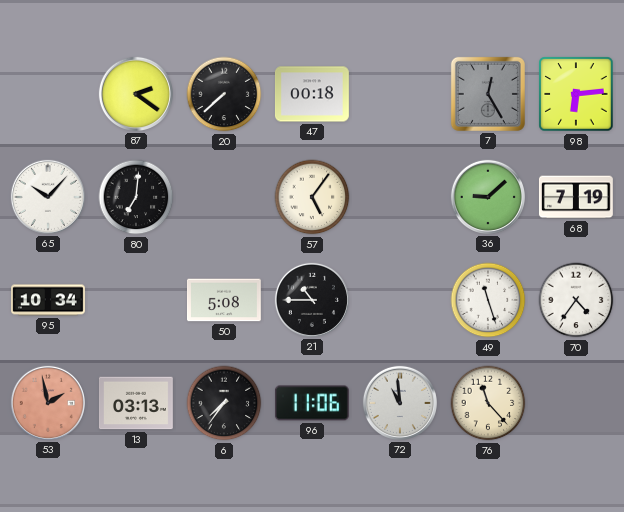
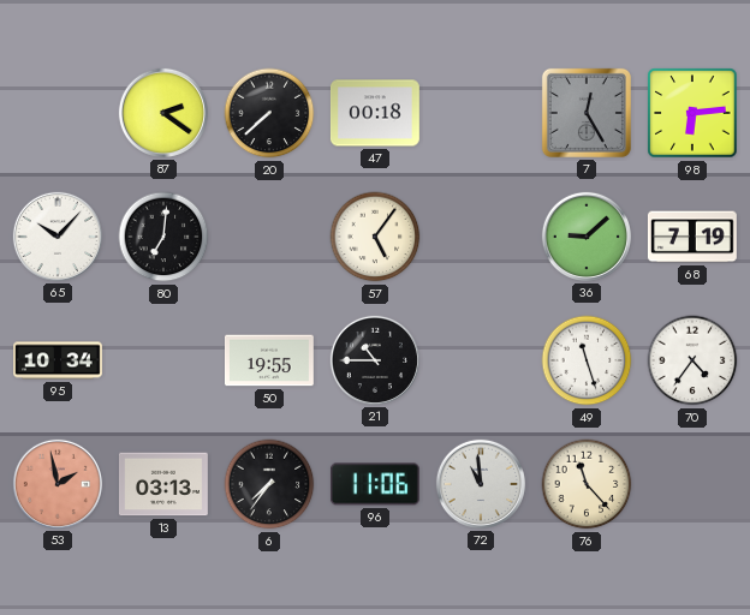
50: 5:08 -> 19:55
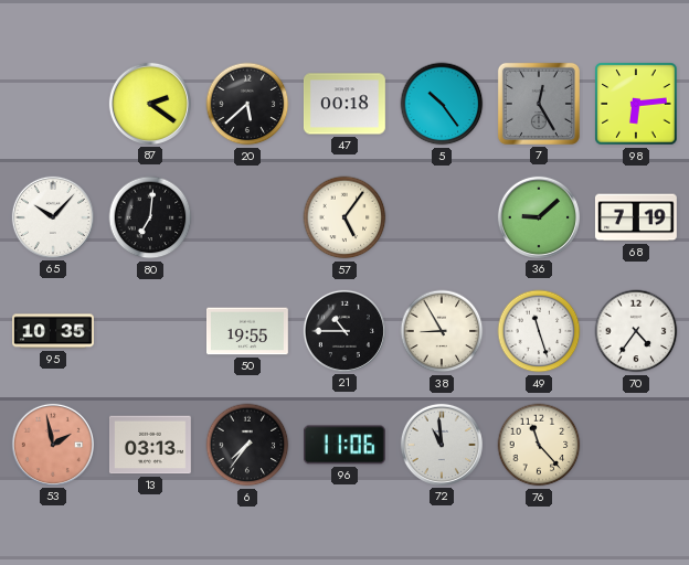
20: 7:38 -> 5:38
5: none -> 10:24
95: 10:34 -> 10:35
38: none -> 8:55
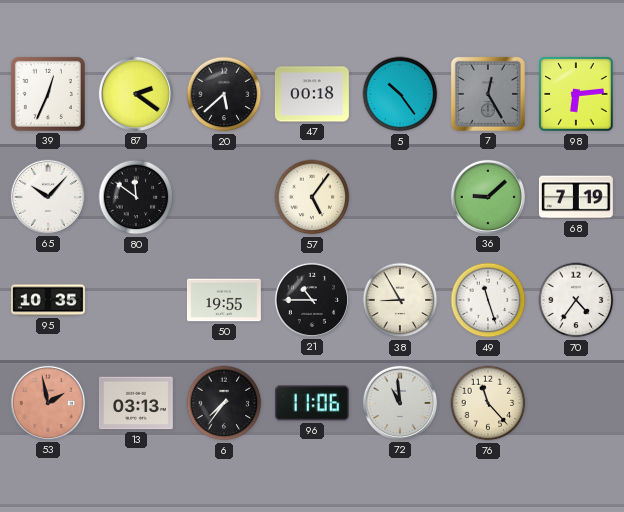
39: none -> 12:34
80: 7:01 -> 11:51
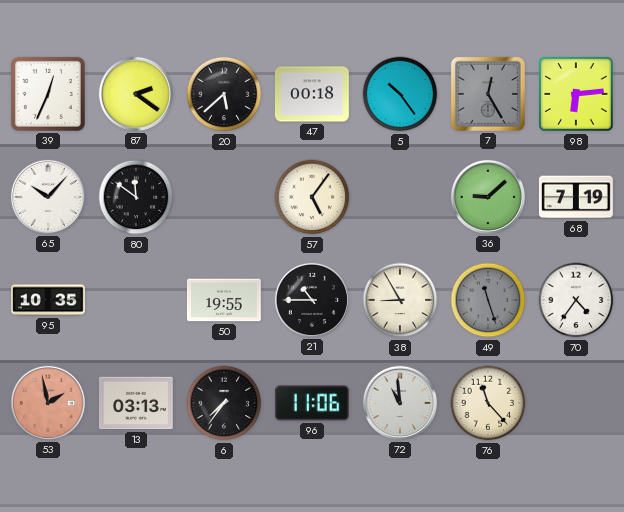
49 dial: white -> grey
